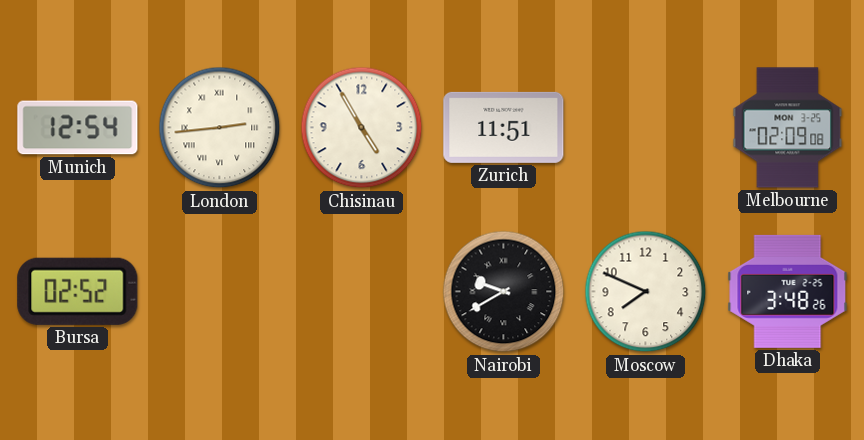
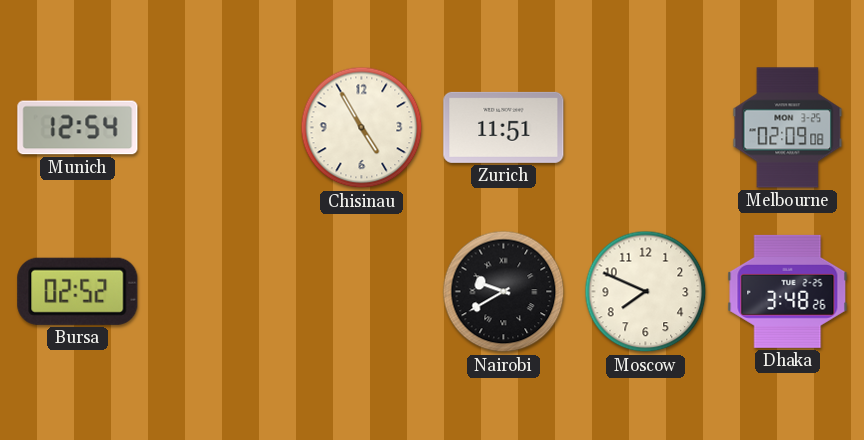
London: 2:44 -> none
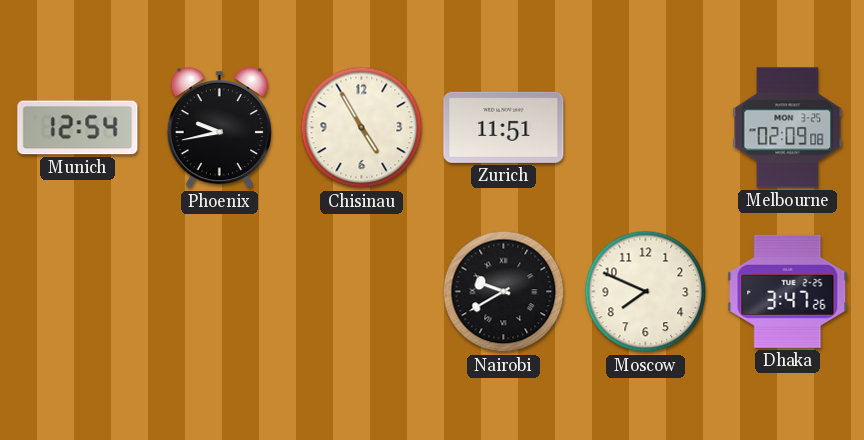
Phoenix: none -> 9:43
Bursa: 02:52 -> none
Dhaka: 3:48 -> 3:47
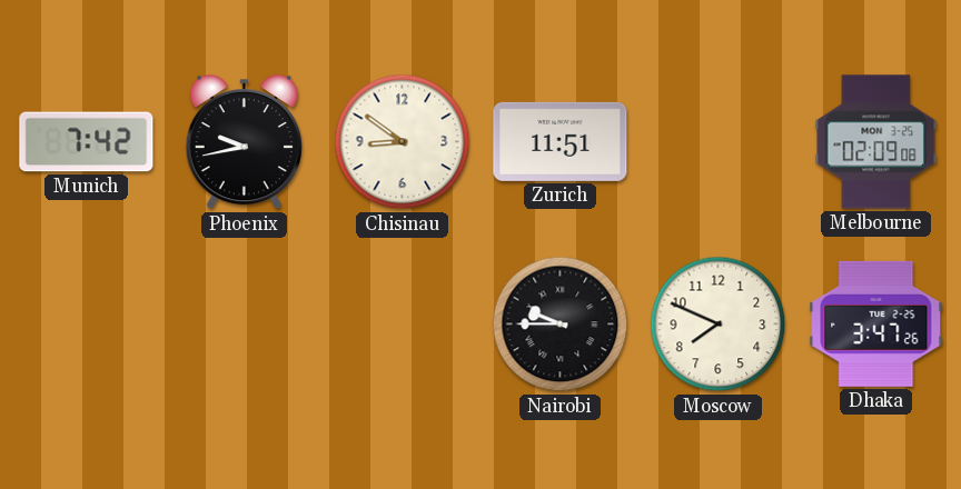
Munich: 12:54 -> 7:42
Chisinau: 4:55 -> 8:51
Nairobi: 9:40 -> 9:45
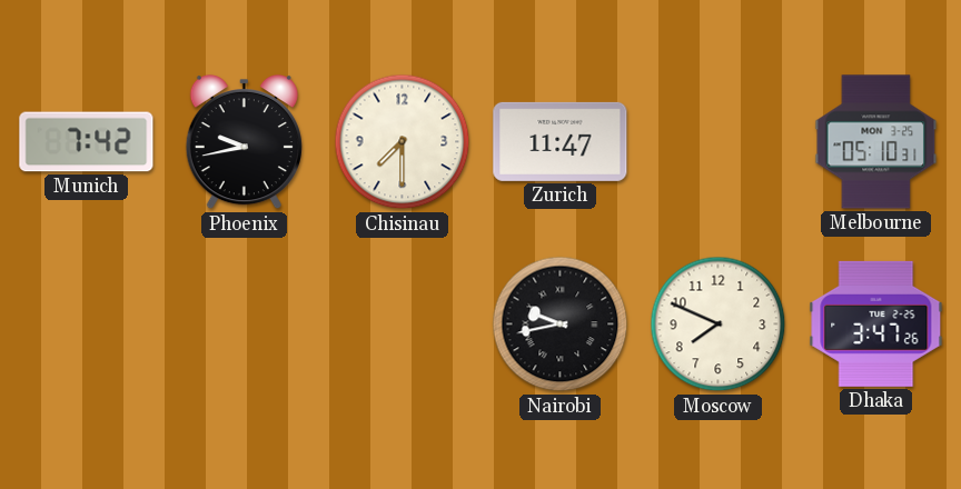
Chisinau: 8:51 -> 7:30
Zurich: 11:51 -> 11:47
Melbourne: 02:09 -> 05:10
Nairobi: 9:45 -> 9:43
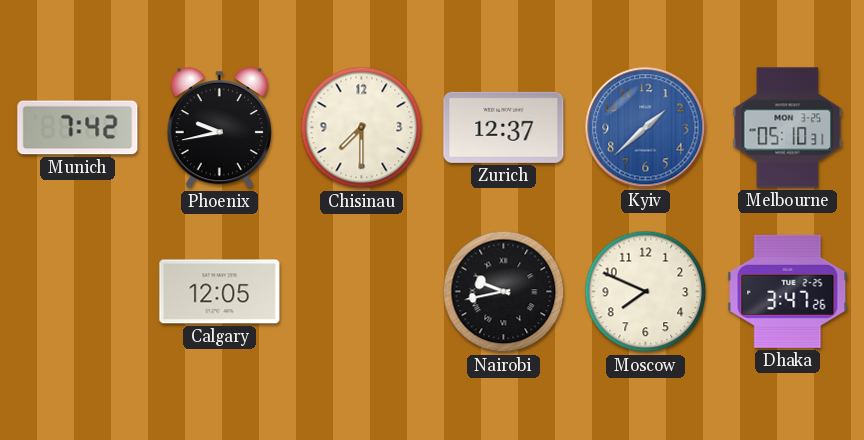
Zurich: 11:47 -> 12:37
Kyiv: none -> 1:38
Calgary: none -> 12:05
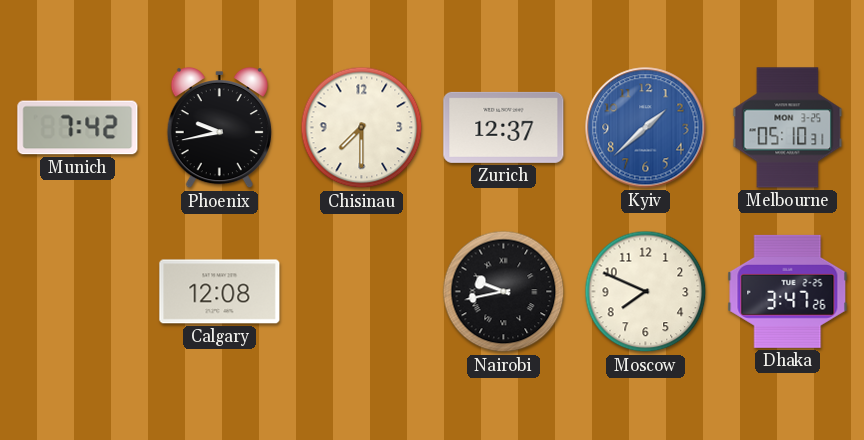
Calgary: 12:05 -> 12:08
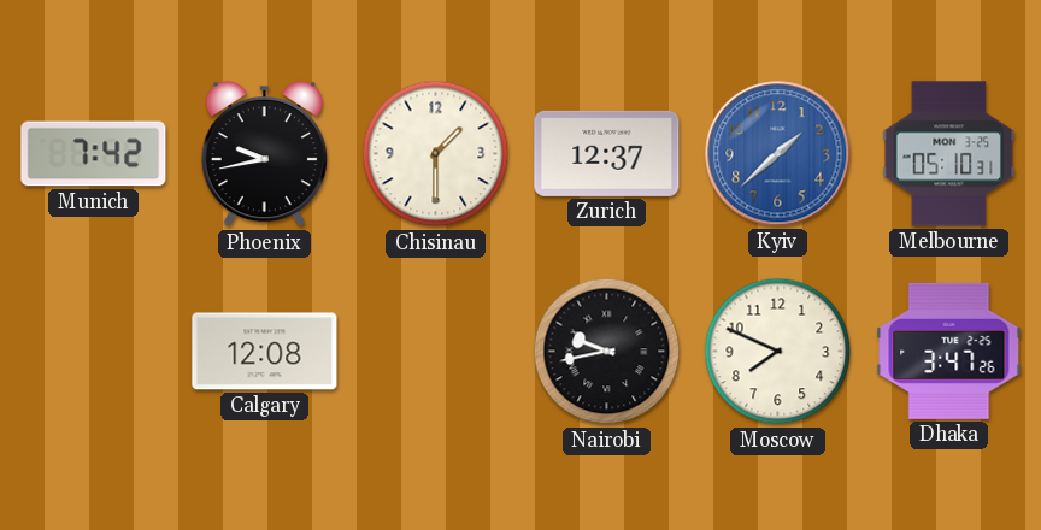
Chisinau: 7:30 -> 1:30
